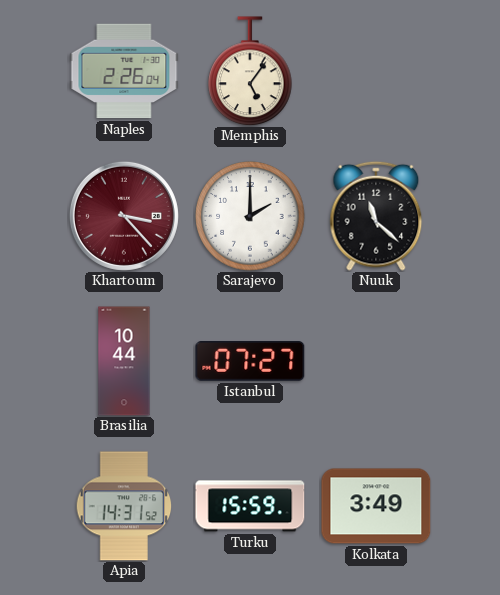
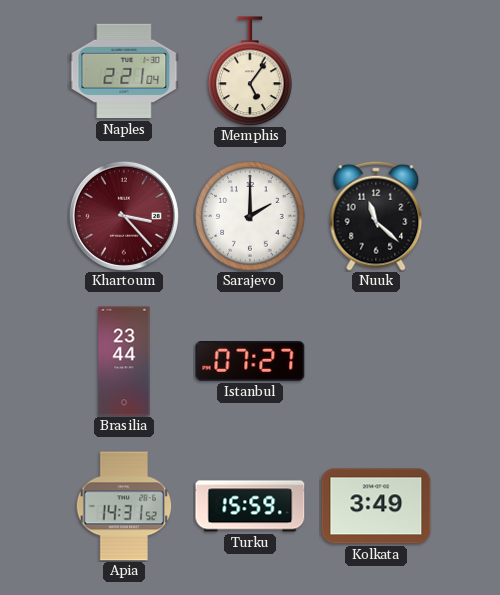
Naples: 2:26 -> 2:21
Brasilia: 10:44 -> 23:44
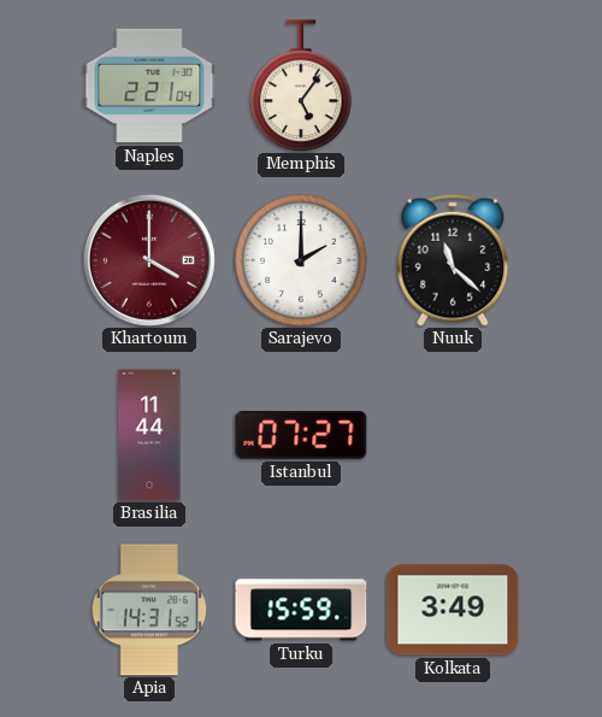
Khartoum: 3:23 -> 4:00
Brasilia: 23:44 -> 11:44
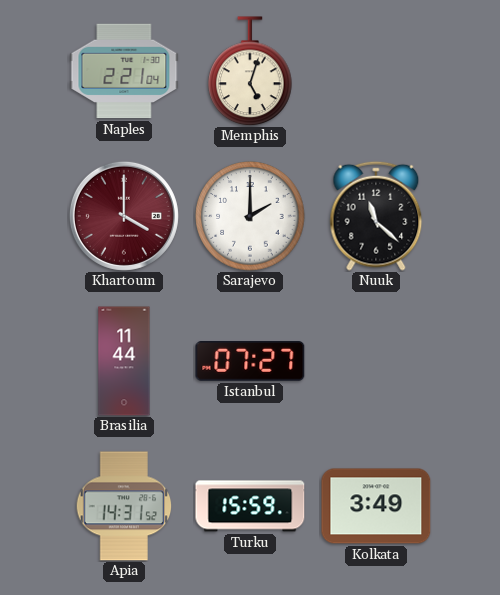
Memphis: 5:06 -> 5:03
